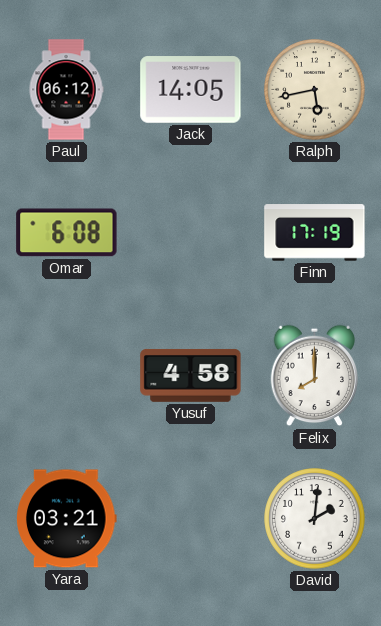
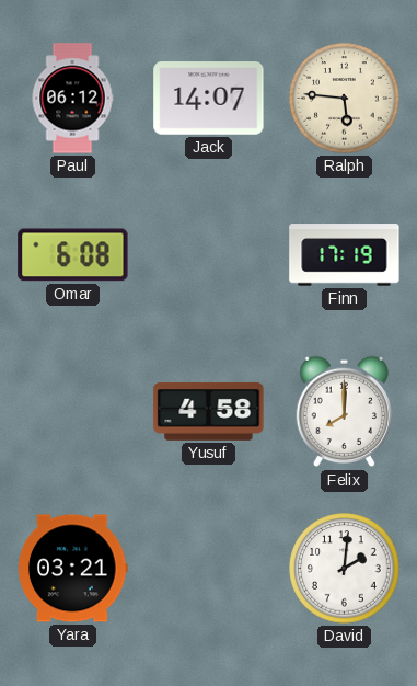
Jack: 14:05 -> 14:07
Ralph: 5:43 -> 5:46
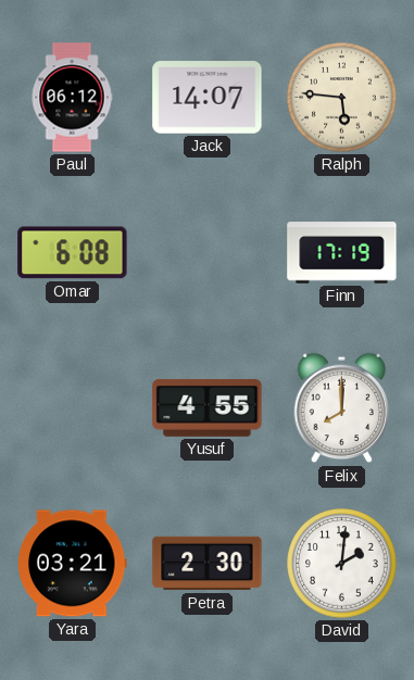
Yusuf: 4:58 -> 4:55
Petra: none -> 2:30
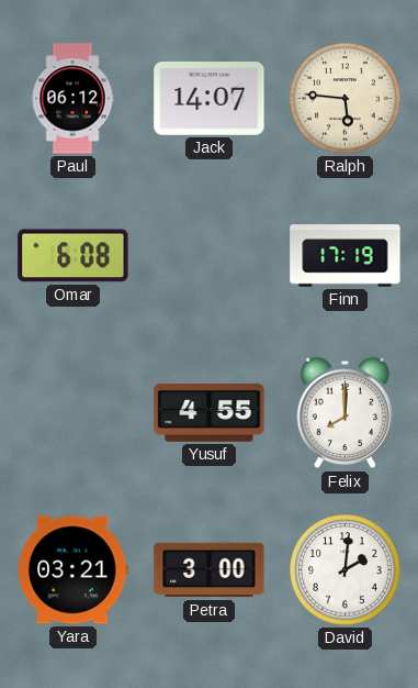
Petra: 2:30 -> 3:00
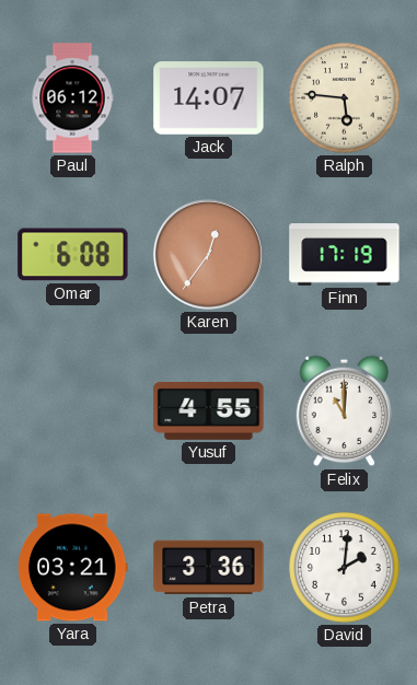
Karen: none -> 12:36
Felix: 8:00 -> 11:00
Petra: 3:00 -> 3:36
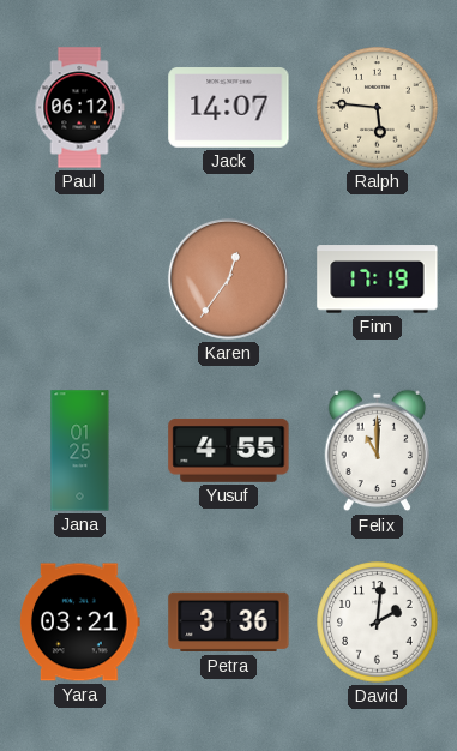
Omar: 6:08 -> none
Jana: none -> 01:25
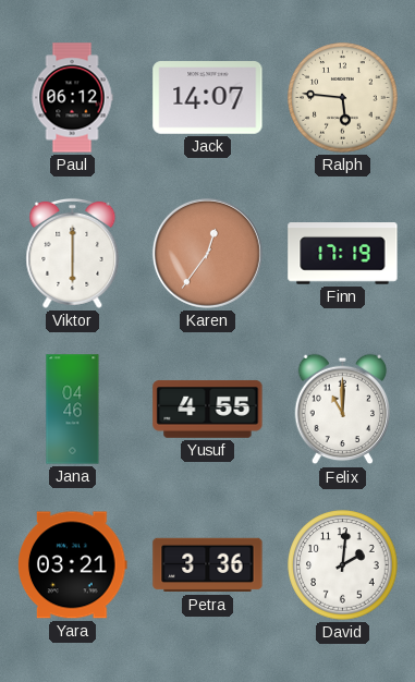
Viktor: none -> 6:00
Jana: 01:25 -> 04:46
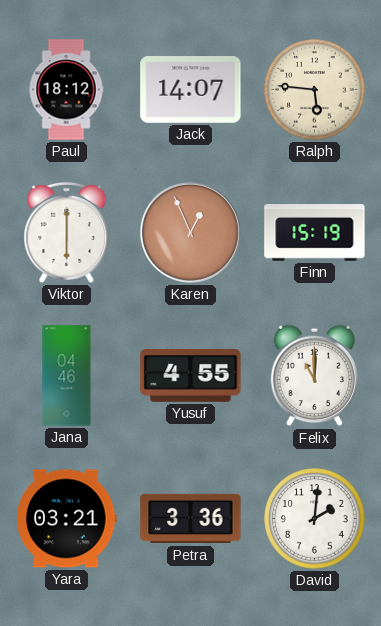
Paul: 06:12 -> 18:12
Karen: 12:36 -> 12:56
Finn: 17:19 -> 15:19
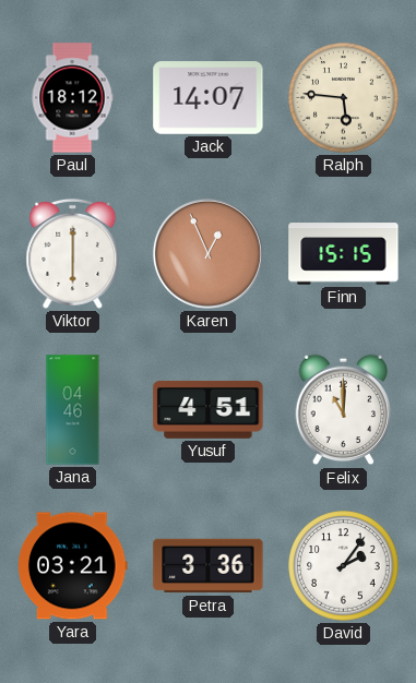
Finn: 15:19 -> 15:15
Yusuf: 4:55 -> 4:51
David: 2:01 -> 2:06
